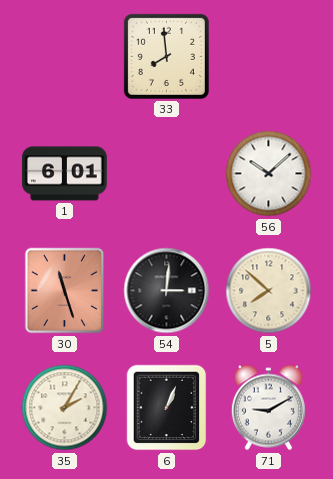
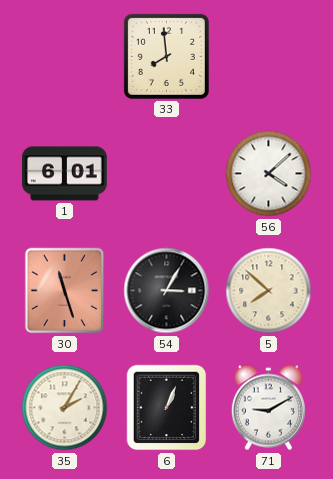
56: 10:08 -> 4:08
54: 3:01 -> 3:05
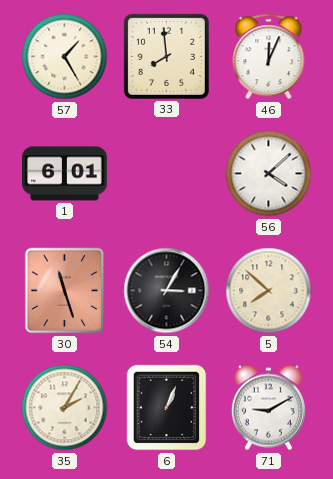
57: none -> 1:25
46: none -> 12:04
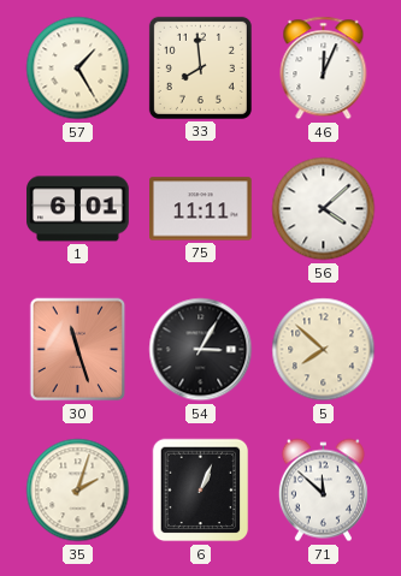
75: none -> 11:11
35: 2:05 -> 2:03
71: 9:10 -> 11:52
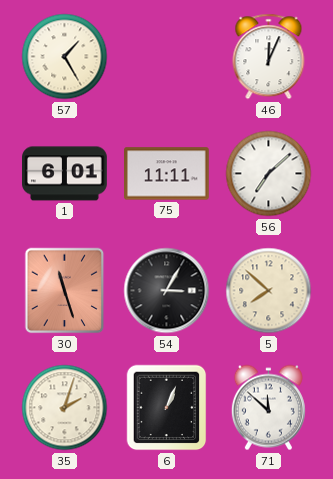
33: 7:59 -> none
56: 4:08 -> 7:08
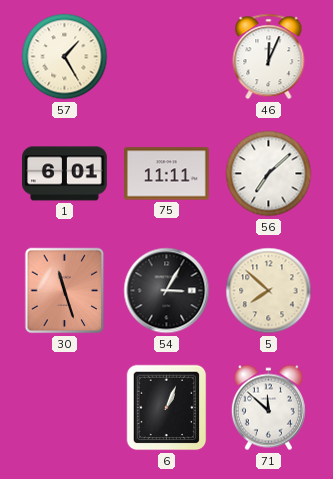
35: 2:03 -> none
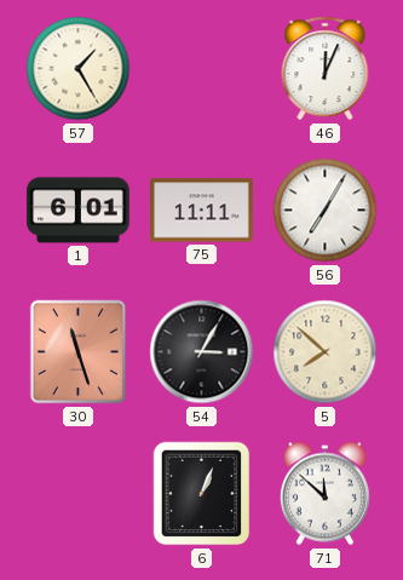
56: 7:08 -> 7:05
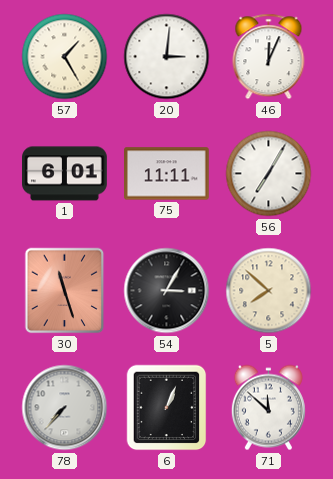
20: none -> 3:01
78: none -> 7:37
